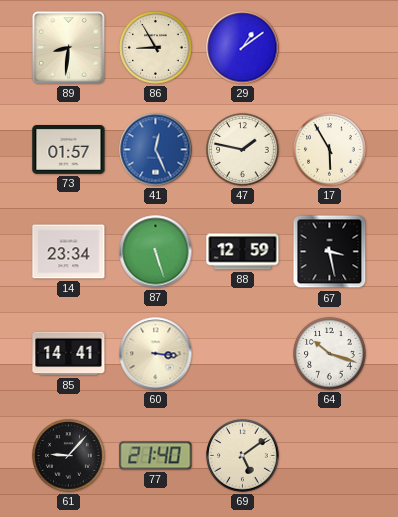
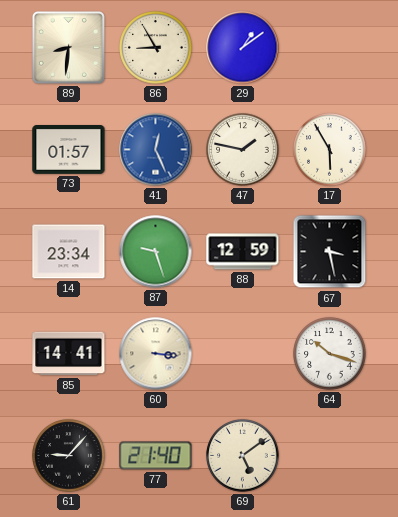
87: 5:27 -> 9:27
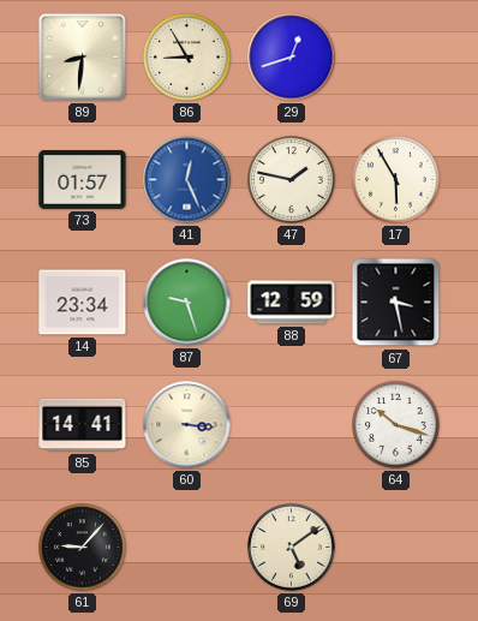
29: 1:09 -> 12:42
77: 21:40 -> none
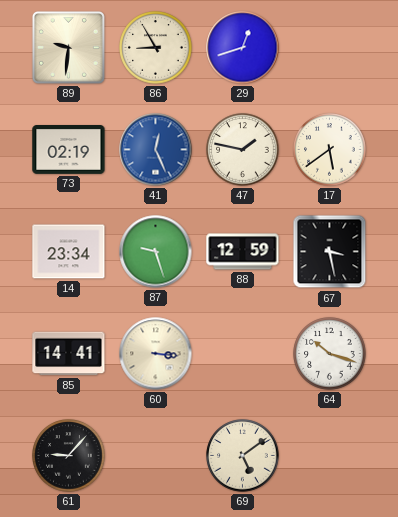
89: 8:31 -> 9:31
73: 01:57 -> 02:19
17: 5:55 -> 5:39
